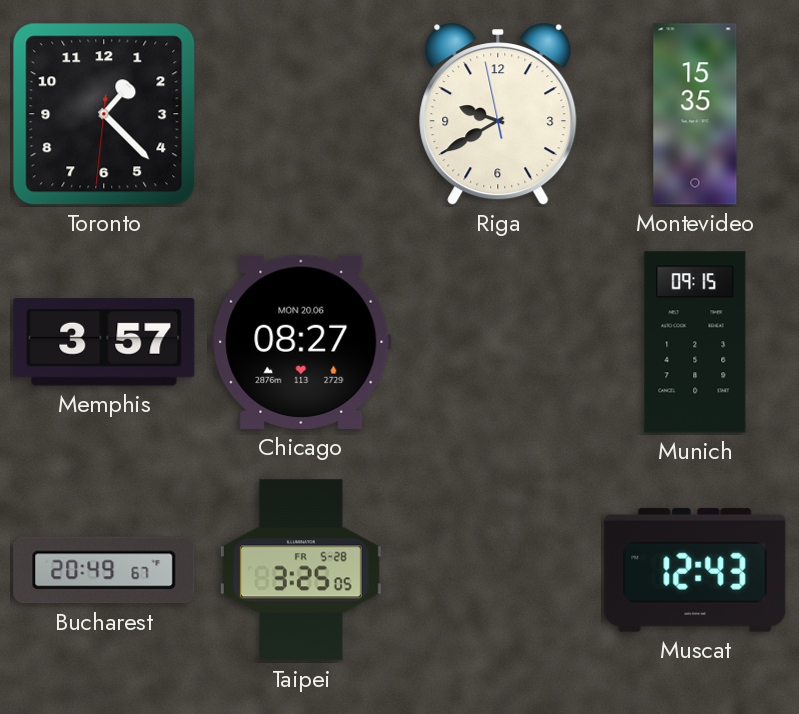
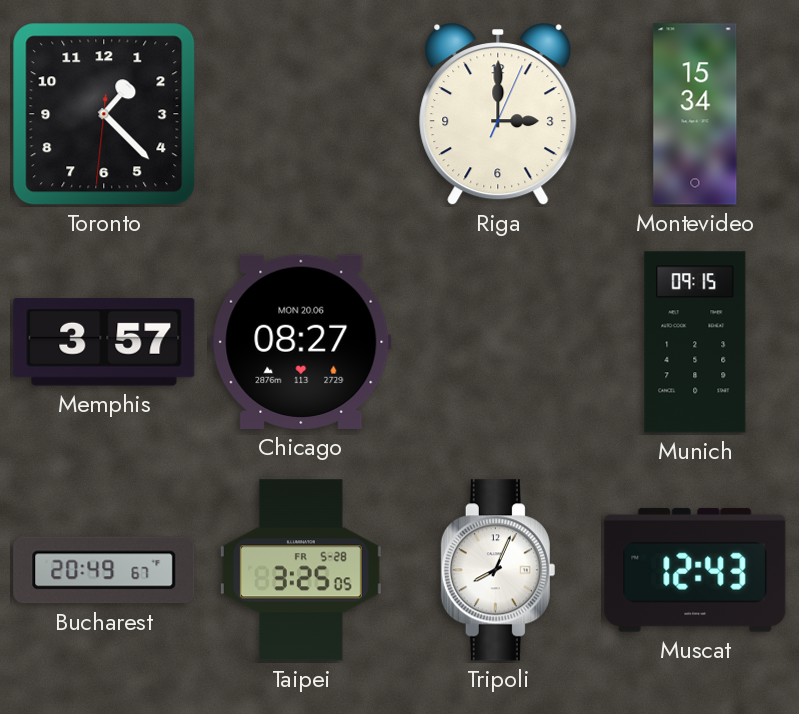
Riga: 9:39 -> 3:00
Montevideo: 15:35 -> 15:34
Tripoli: none -> 8:04
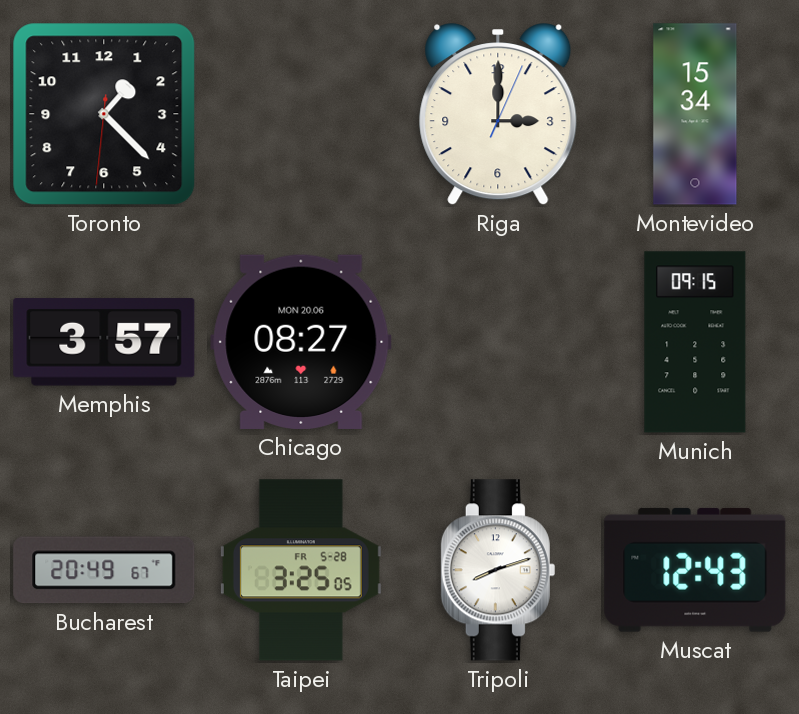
Tripoli: 8:04 -> 8:12
